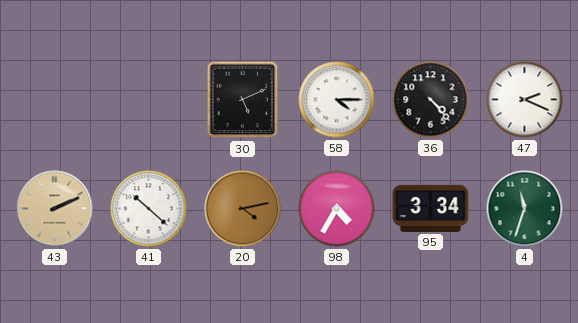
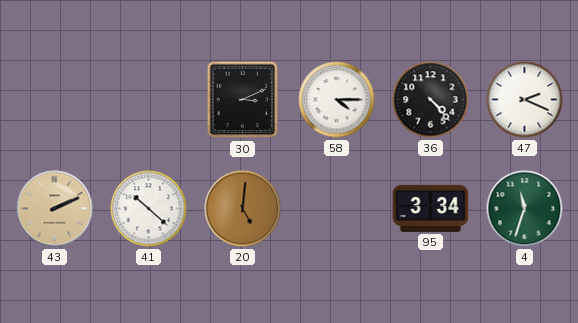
30: 5:11 -> 3:11
20: 4:13 -> 5:01
98: 4:35 -> none
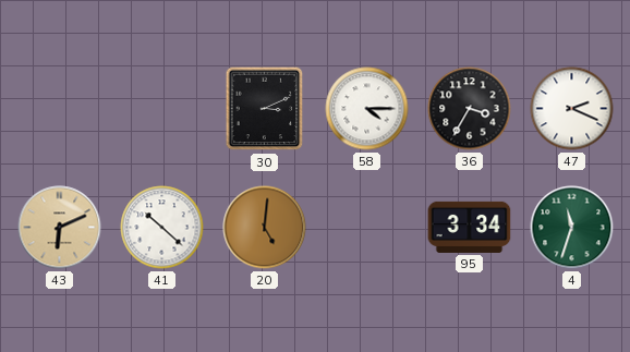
36: 4:23 -> 3:35
43: 2:11 -> 6:11
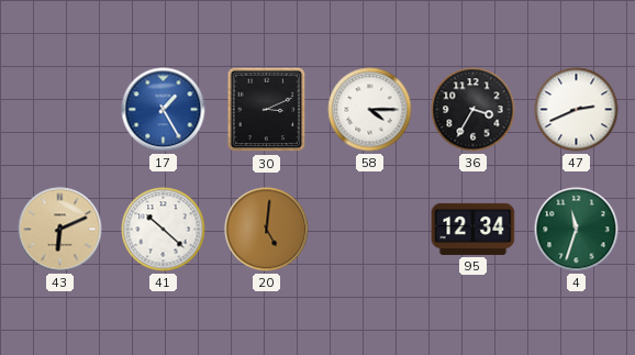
17: none -> 1:25
47: 2:19 -> 2:41
95: 3:34 -> 12:34
